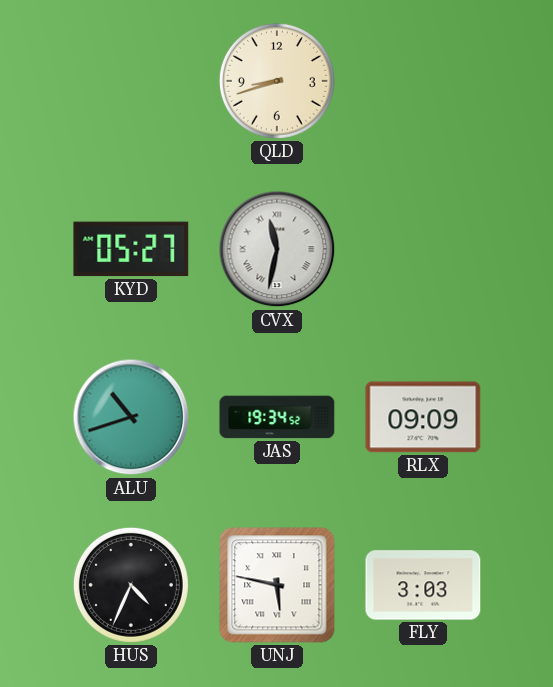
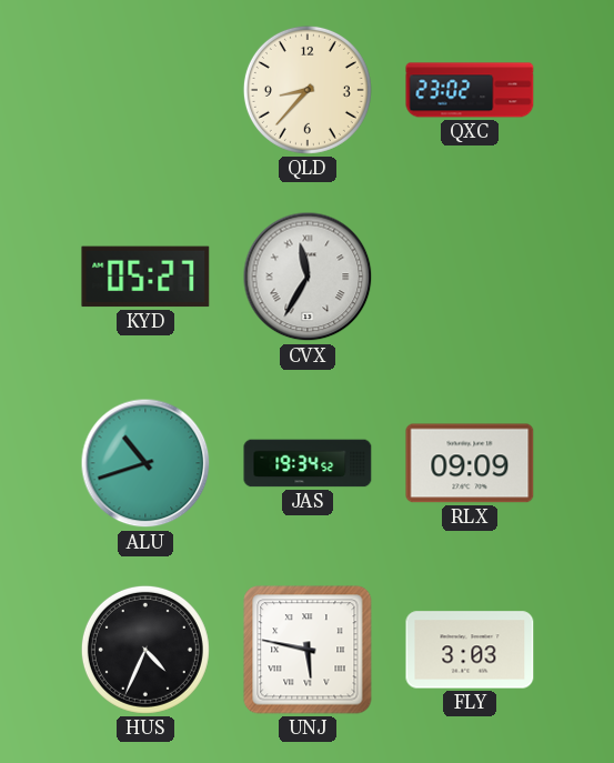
QLD: 8:42 -> 8:37
QXC: none -> 23:02
CVX: 11:32 -> 11:35
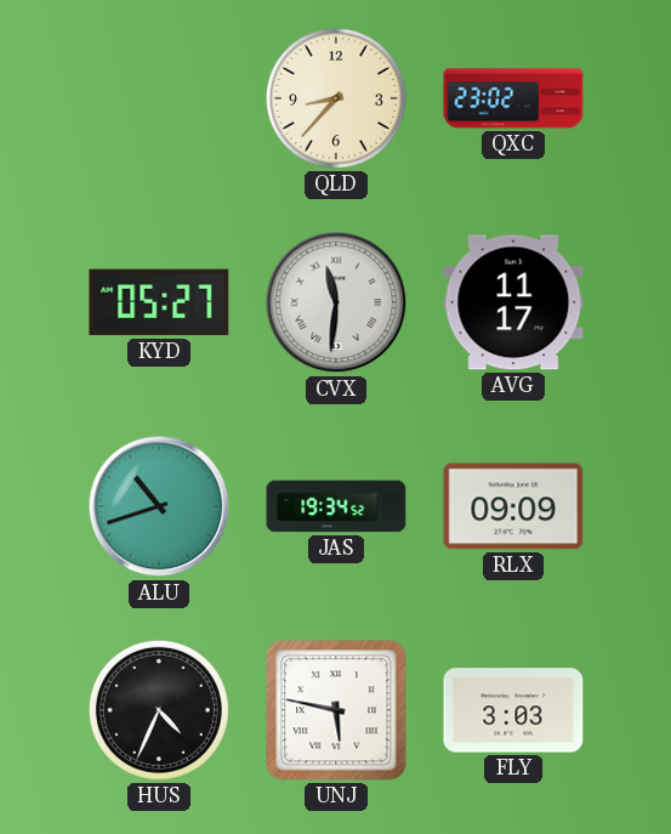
CVX: 11:35 -> 11:31
AVG: none -> 11:17
